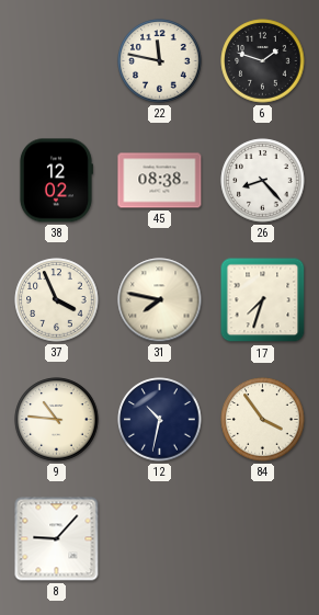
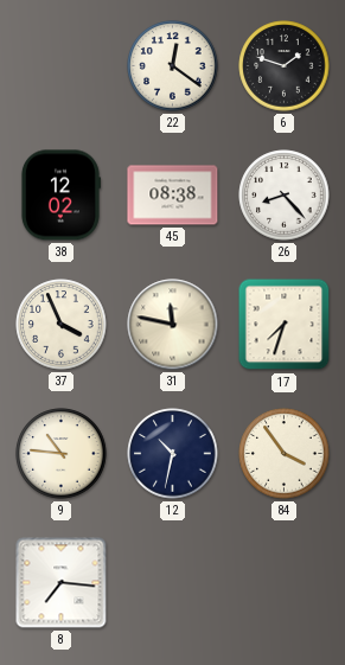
22: 11:47 -> 12:21
31: 7:47 -> 11:47
8: 9:07 -> 7:16
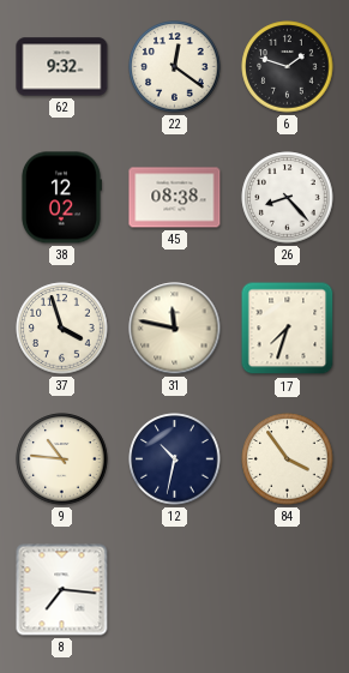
62: none -> 9:32
37: 3:56 -> 3:57
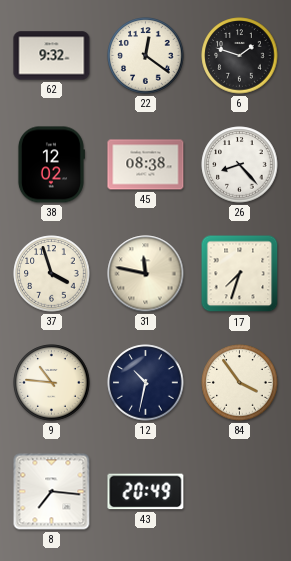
43: none -> 20:49
